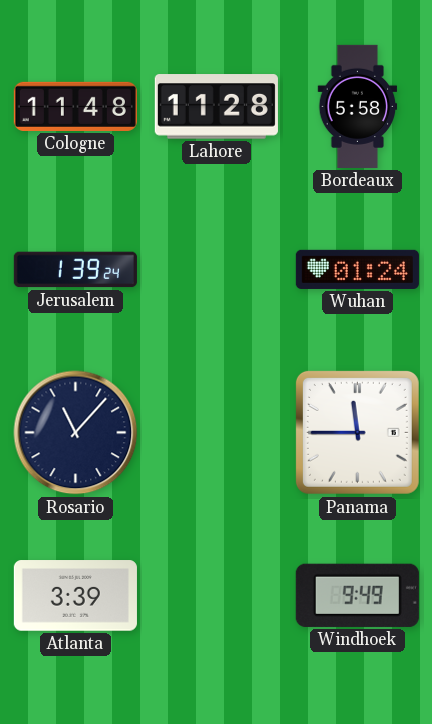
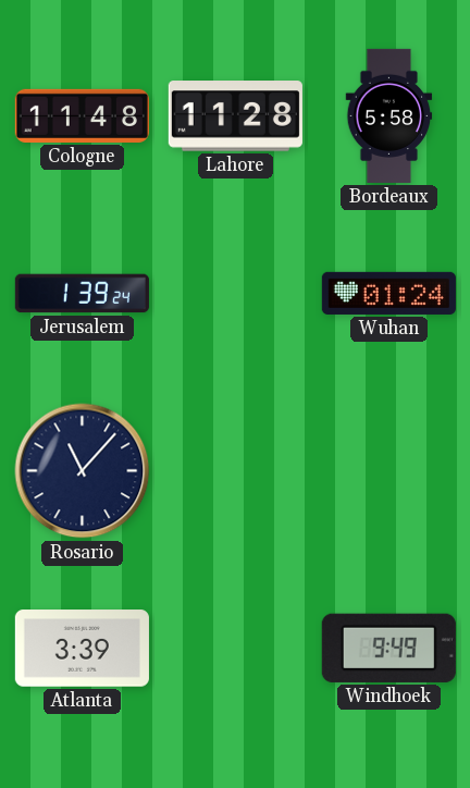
Panama: 11:45 -> none
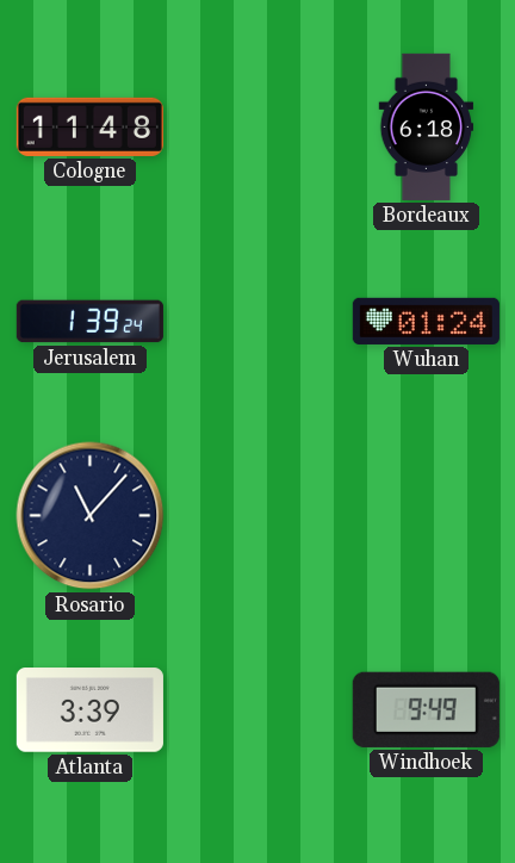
Lahore: 11:28 -> none
Bordeaux: 5:58 -> 6:18
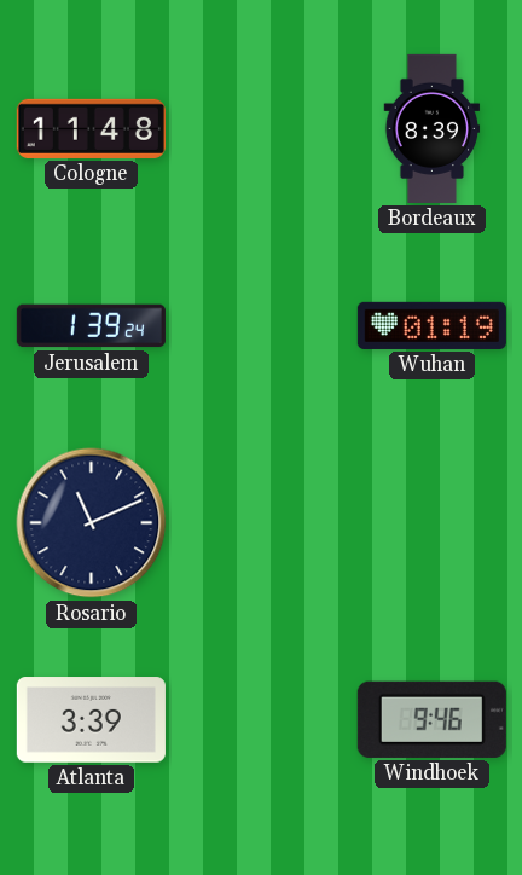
Bordeaux: 6:18 -> 8:39
Wuhan: 01:24 -> 01:19
Rosario: 11:07 -> 11:11
Windhoek: 9:49 -> 9:46
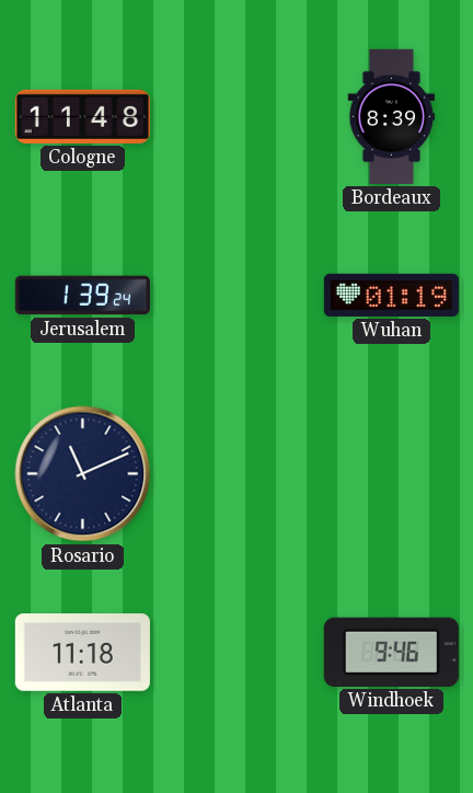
Atlanta: 3:39 -> 11:18
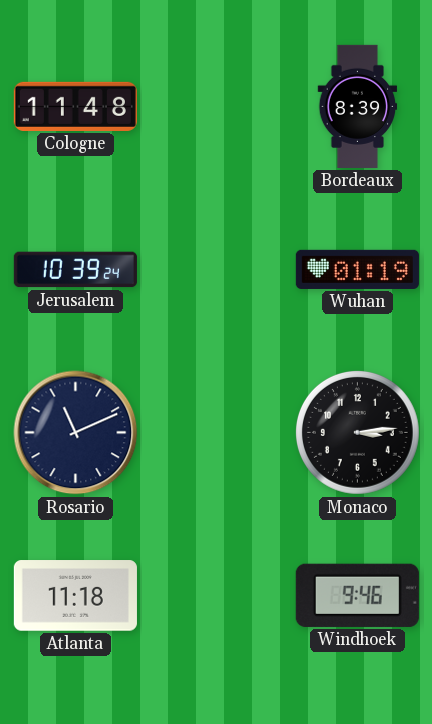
Jerusalem: 1:39 -> 10:39
Monaco: none -> 3:14
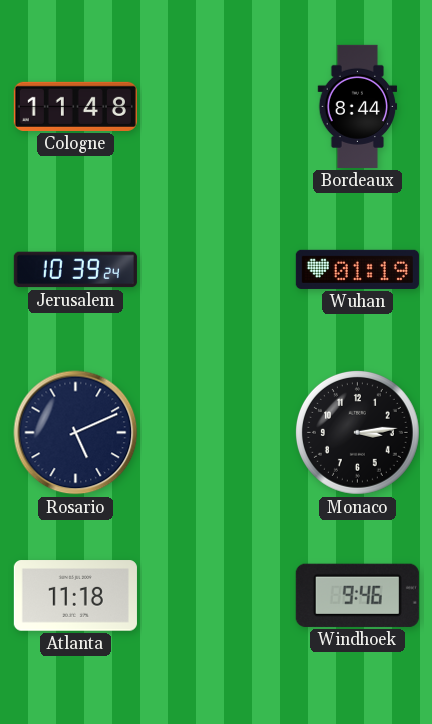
Bordeaux: 8:39 -> 8:44
Rosario: 11:11 -> 5:11
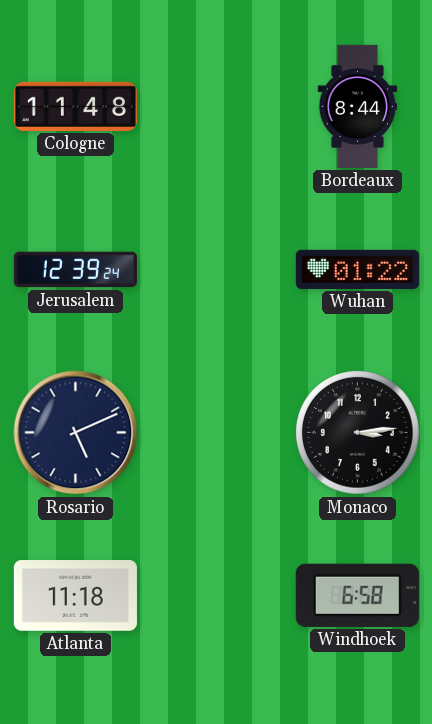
Jerusalem: 10:39 -> 12:39
Wuhan: 01:19 -> 01:22
Windhoek: 9:46 -> 6:58
